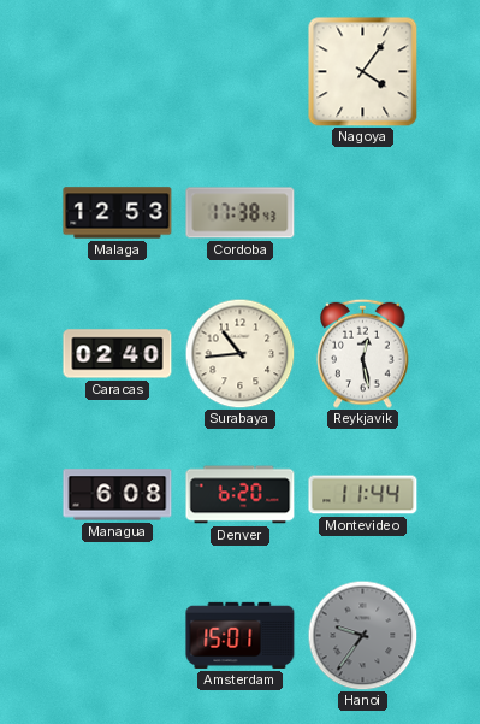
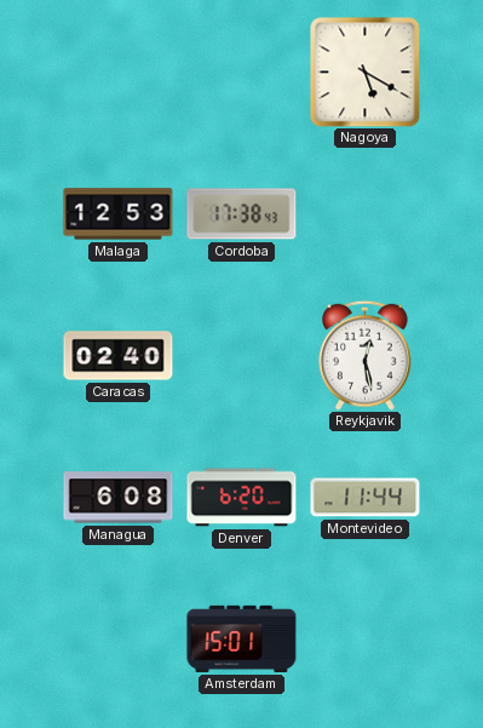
Nagoya: 4:06 -> 5:20
Surabaya: 10:44 -> none
Hanoi: 9:36 -> none
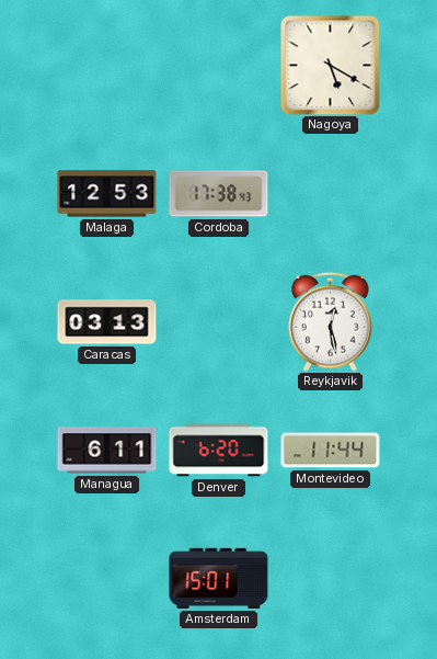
Caracas: 02:40 -> 03:13
Managua: 6:08 -> 6:11
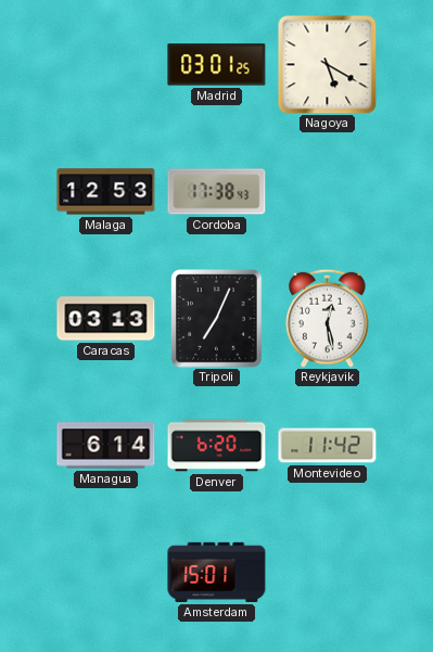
Madrid: none -> 03:01
Tripoli: none -> 7:04
Managua: 6:11 -> 6:14
Montevideo: 11:44 -> 11:42
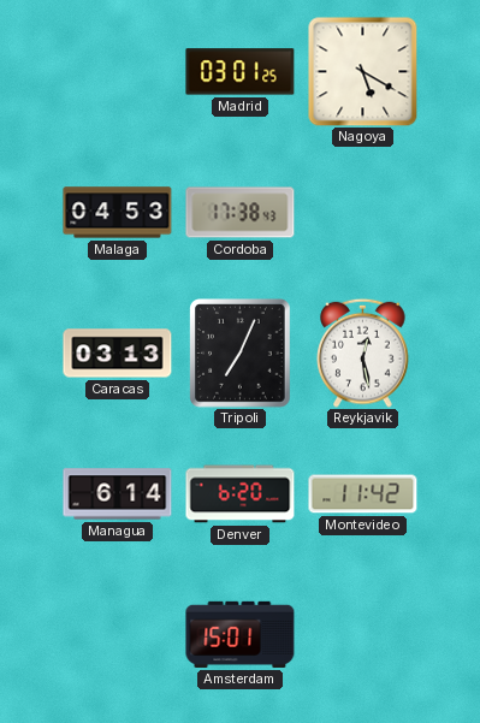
Malaga: 12:53 -> 04:53
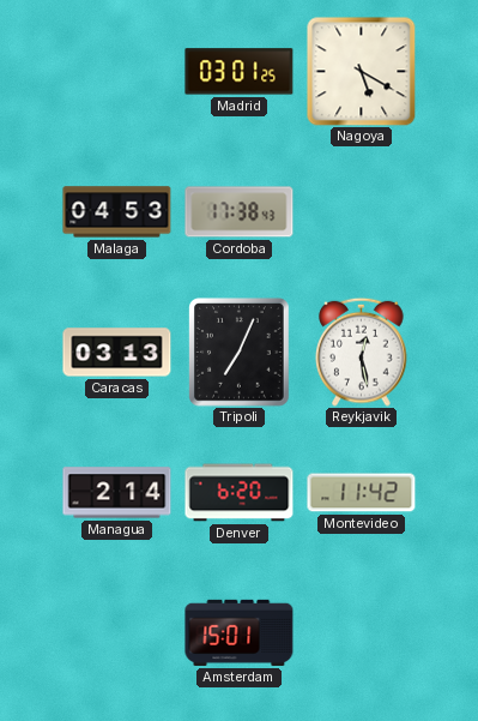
Managua: 6:14 -> 2:14
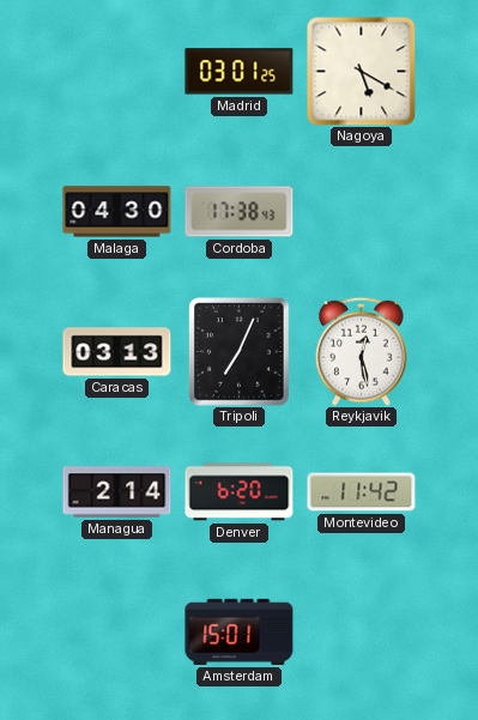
Malaga: 04:53 -> 04:30
